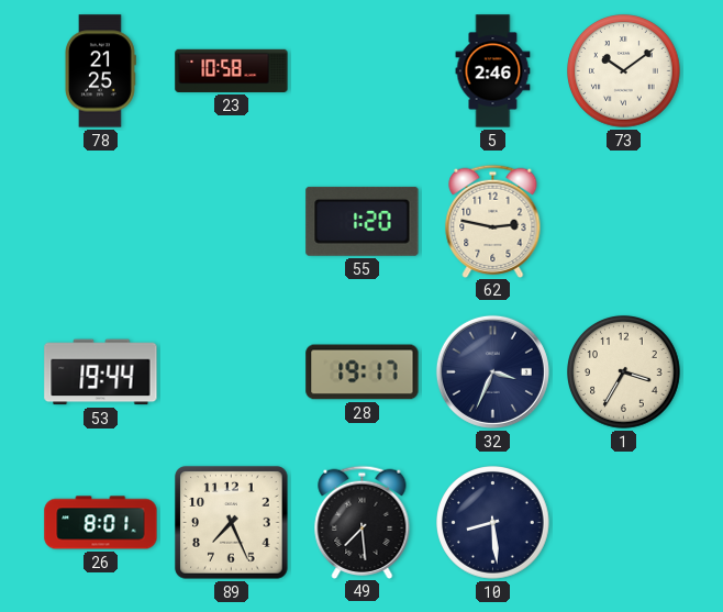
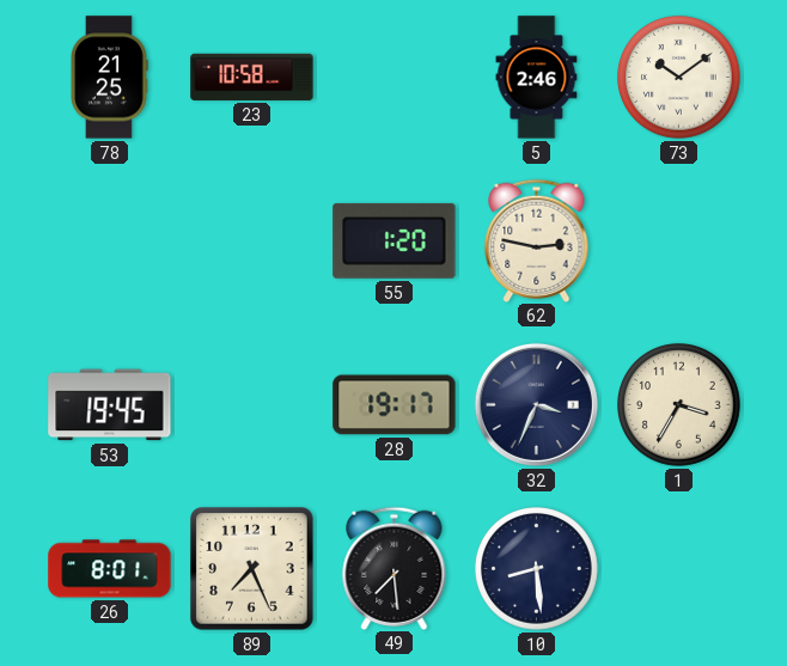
53: 19:44 -> 19:45
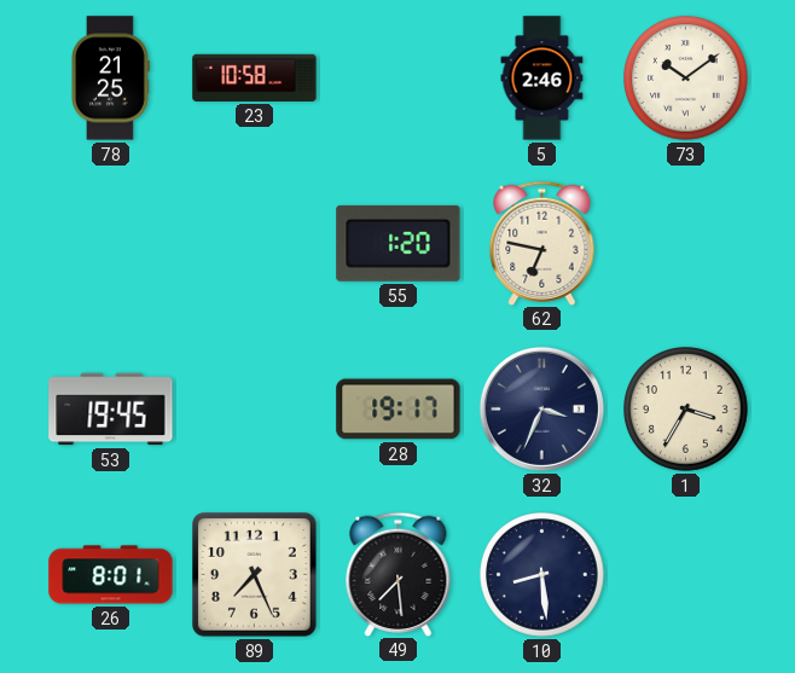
62: 2:47 -> 6:47
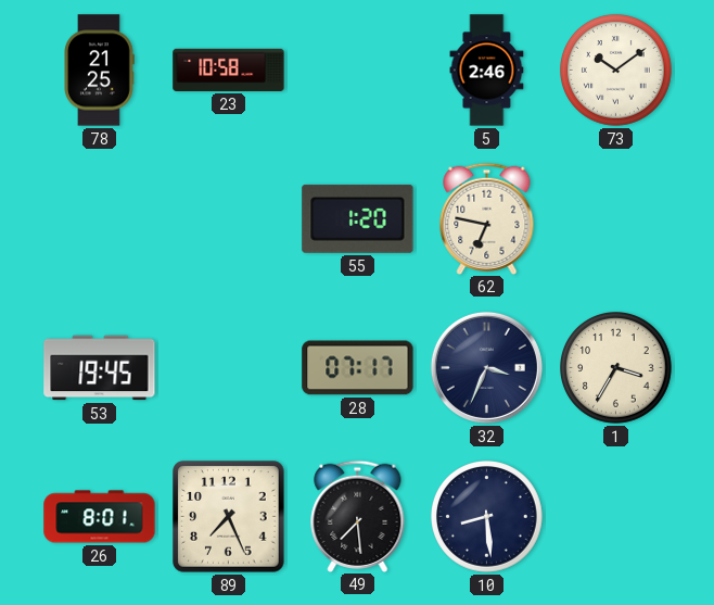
28: 19:17 -> 07:17
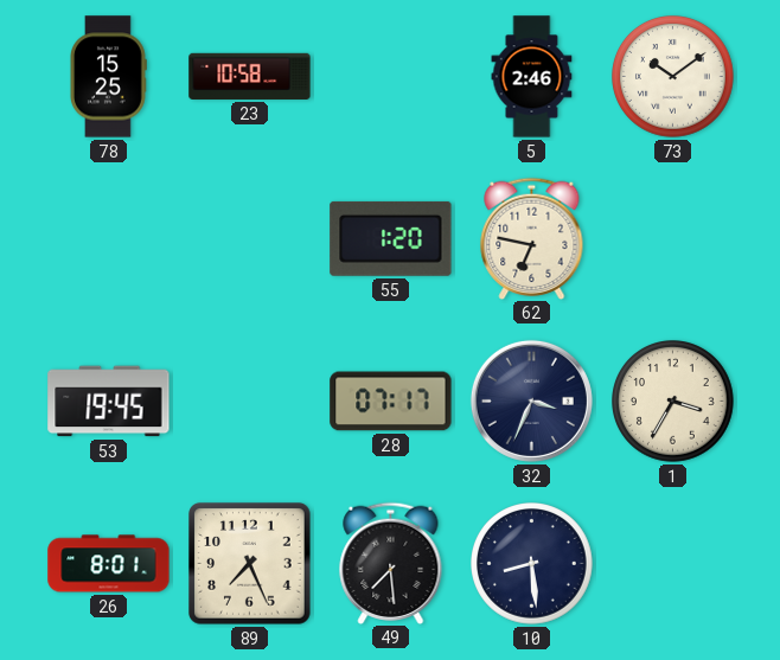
78: 21:25 -> 15:25
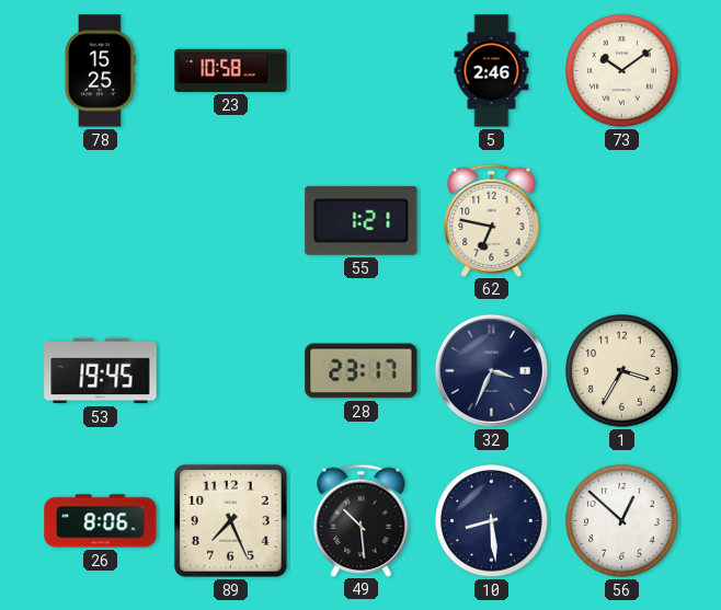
55: 1:20 -> 1:21
28: 07:17 -> 23:17
26: 8:01 -> 8:06
49: 7:29 -> 10:29
56: none -> 12:52
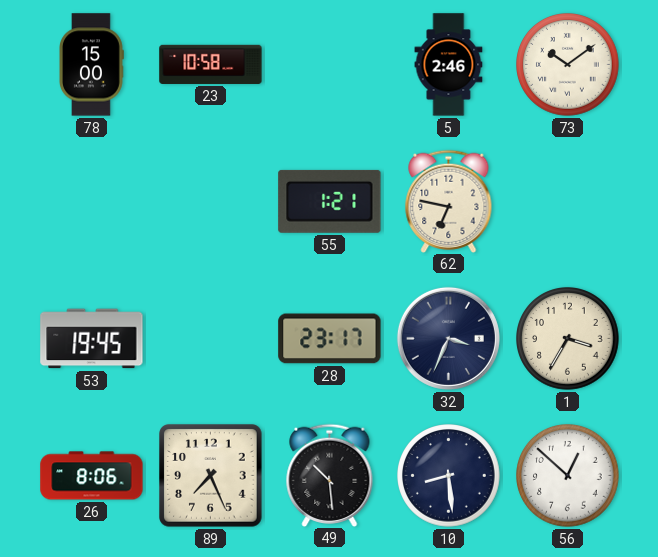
78: 15:25 -> 15:00
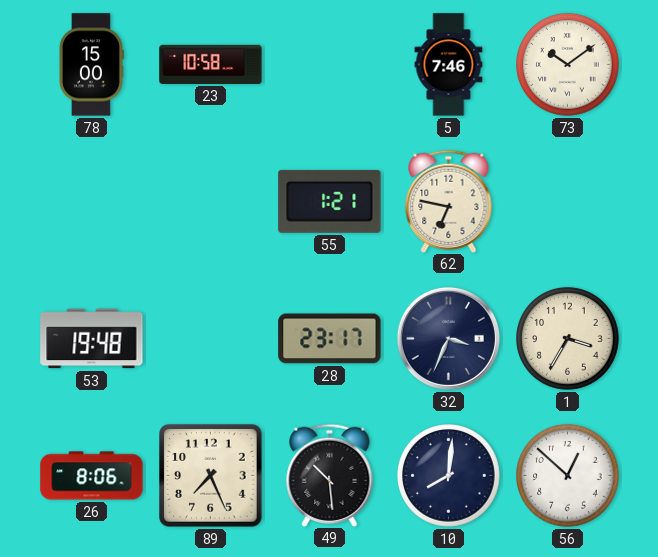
5: 2:46 -> 7:46
53: 19:45 -> 19:48
10: 8:29 -> 8:01
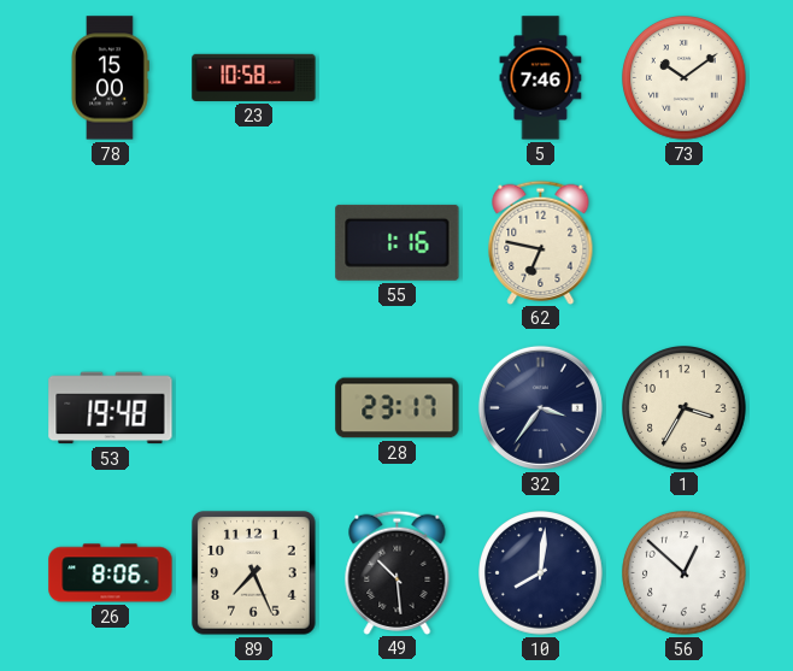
55: 1:21 -> 1:16
32: 3:34 -> 3:36
